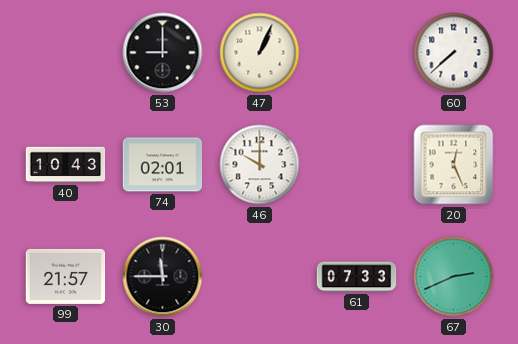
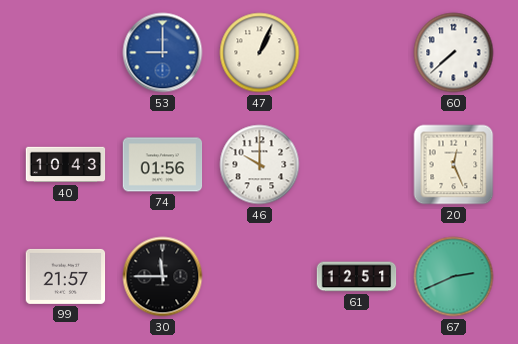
53 dial: black -> blue
74: 02:01 -> 01:56
61: 07:33 -> 12:51
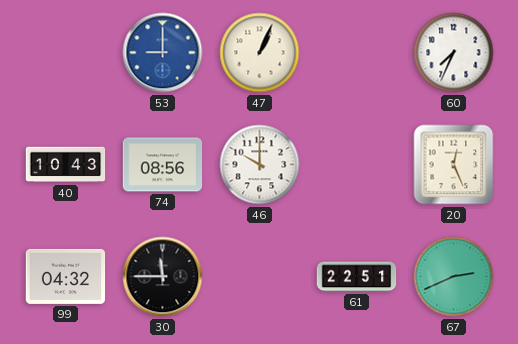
60: 7:38 -> 7:34
74: 01:56 -> 08:56
99: 21:57 -> 04:32
61: 12:51 -> 22:51
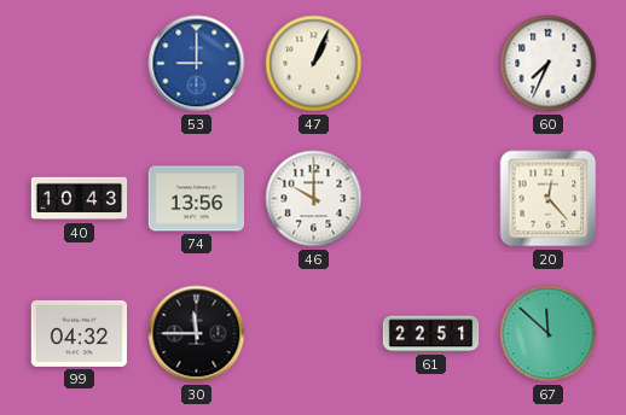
74: 08:56 -> 13:56
20: 12:26 -> 12:23
67: 2:41 -> 11:52
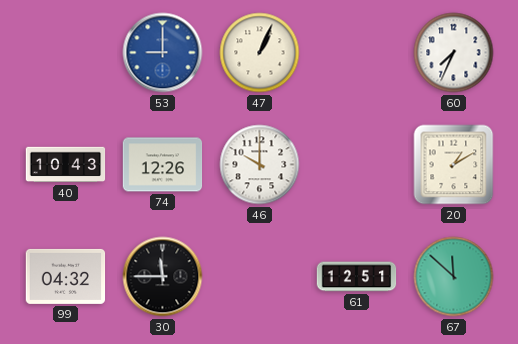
74: 13:56 -> 12:26
20: 12:23 -> 1:10
61: 22:51 -> 12:51
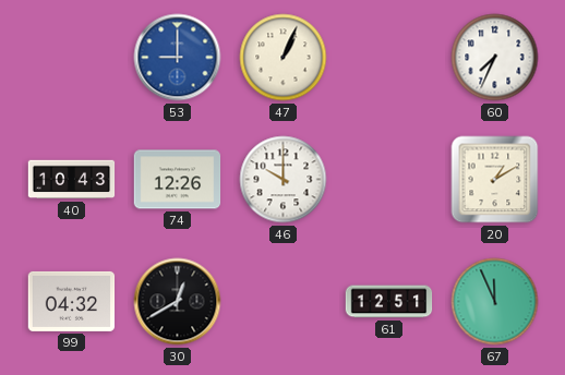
30: 11:45 -> 12:40
67: 11:52 -> 11:56
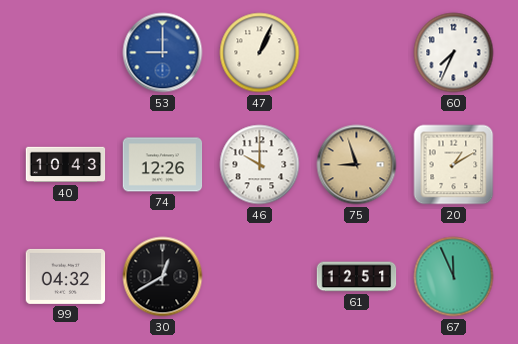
75: none -> 8:57
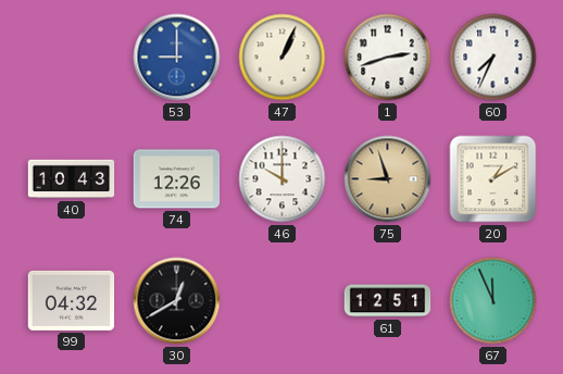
1: none -> 2:42
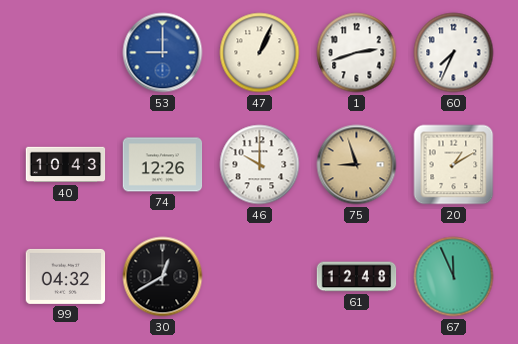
61: 12:51 -> 12:48
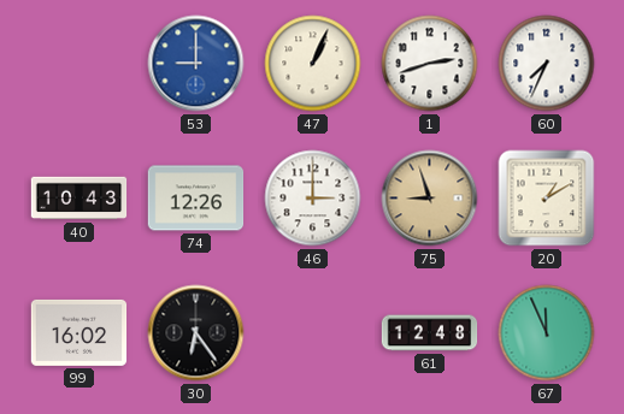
46: 10:00 -> 3:00
99: 04:32 -> 16:02
30: 12:40 -> 6:24
